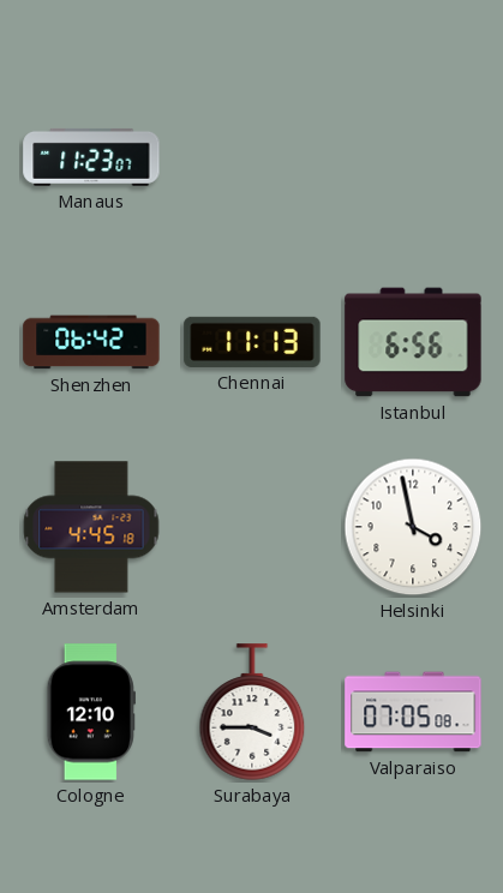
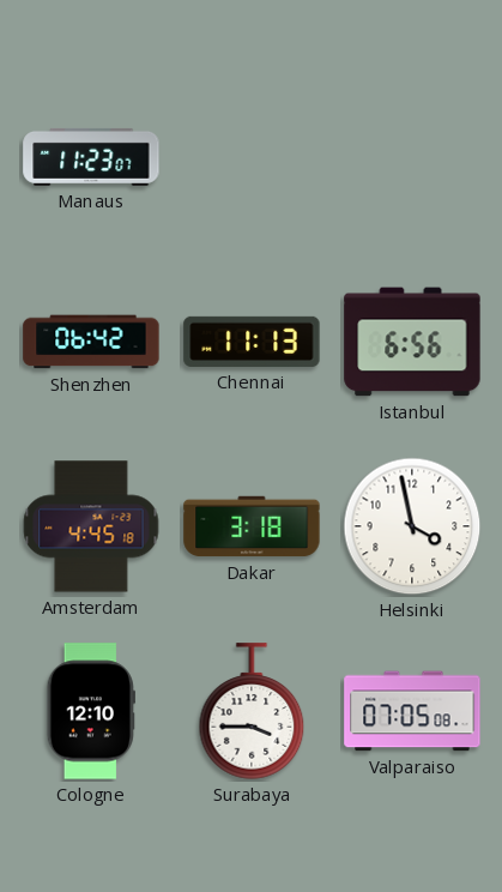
Dakar: none -> 3:18
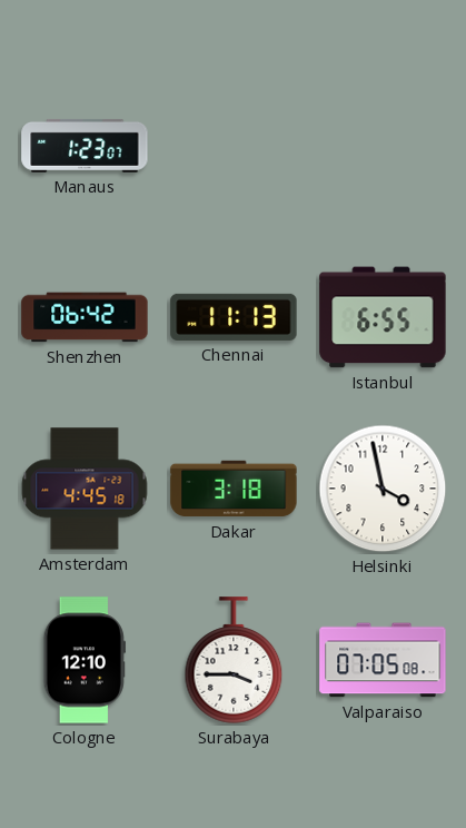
Manaus: 11:23 -> 1:23
Istanbul: 6:56 -> 6:55
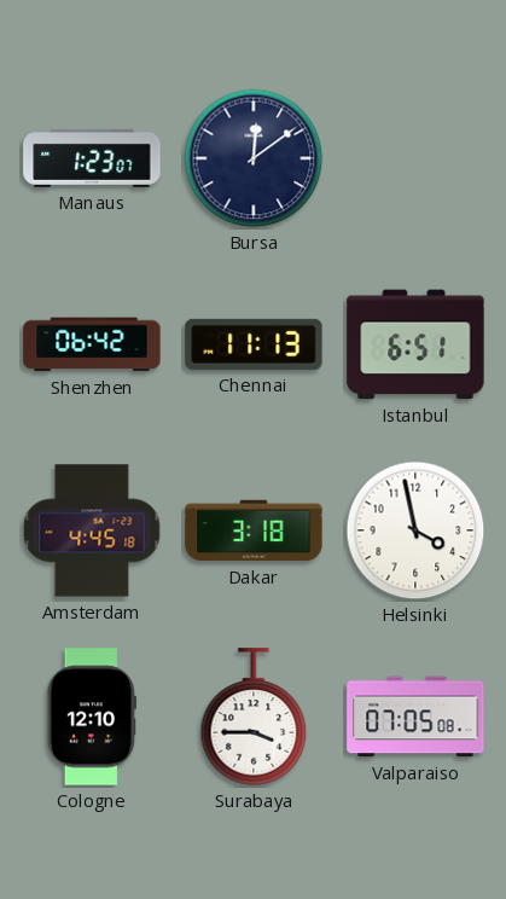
Bursa: none -> 12:09
Istanbul: 6:55 -> 6:51
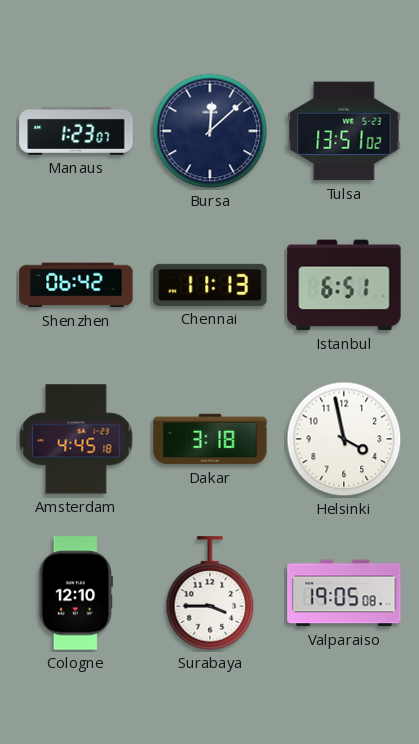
Bursa: 12:09 -> 12:08
Tulsa: none -> 13:51
Valparaiso: 07:05 -> 19:05
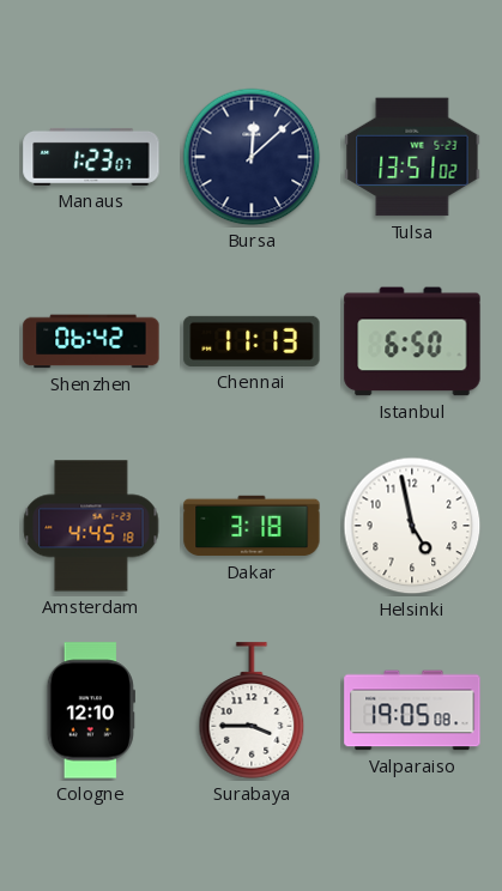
Istanbul: 6:51 -> 6:50
Helsinki: 3:58 -> 4:58
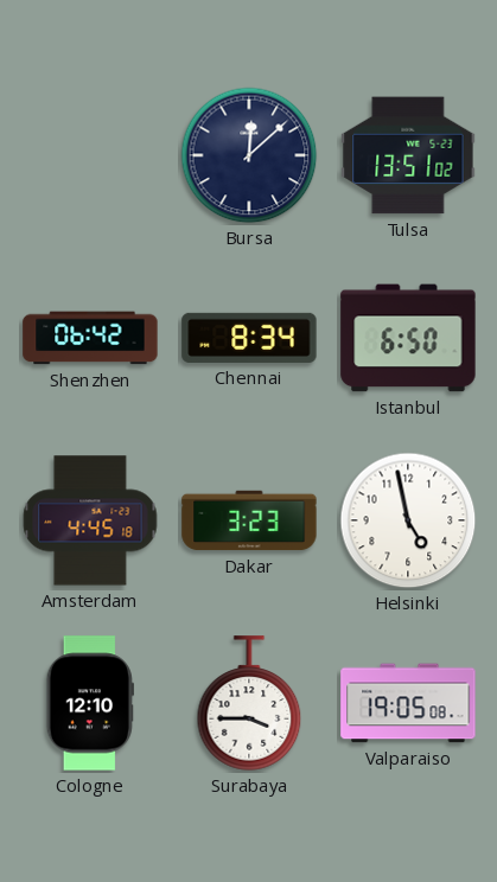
Manaus: 1:23 -> none
Chennai: 11:13 -> 8:34
Dakar: 3:18 -> 3:23
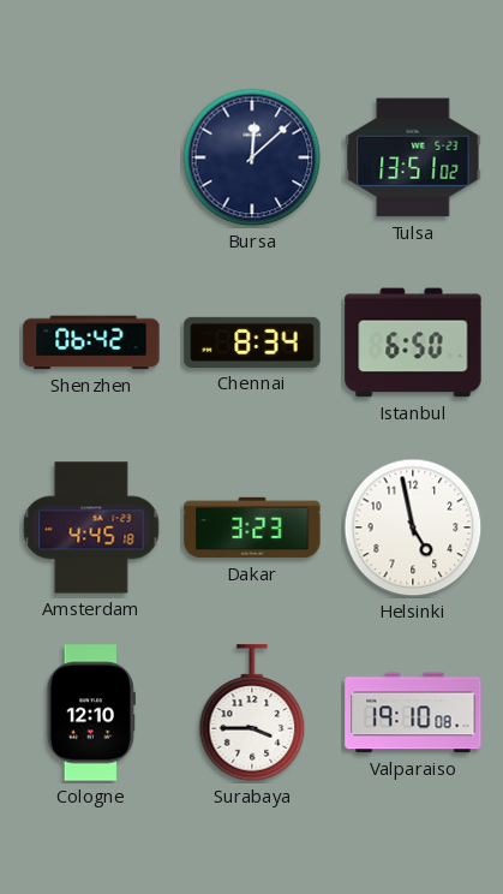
Valparaiso: 19:05 -> 19:10
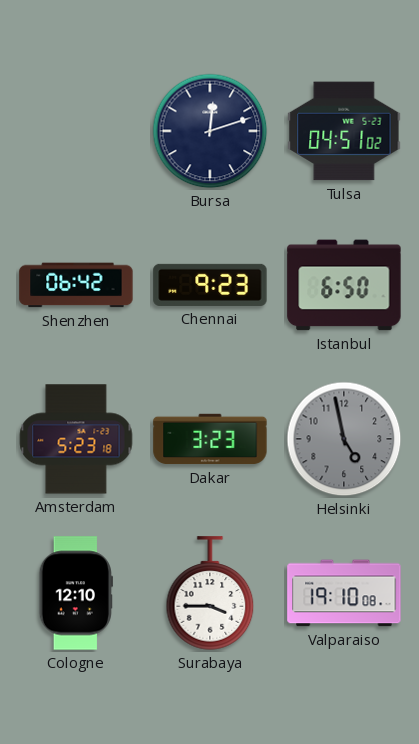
Bursa: 12:08 -> 12:12
Tulsa: 13:51 -> 04:51
Chennai: 8:34 -> 9:23
Amsterdam: 4:45 -> 5:23
Helsinki dial: white -> grey
